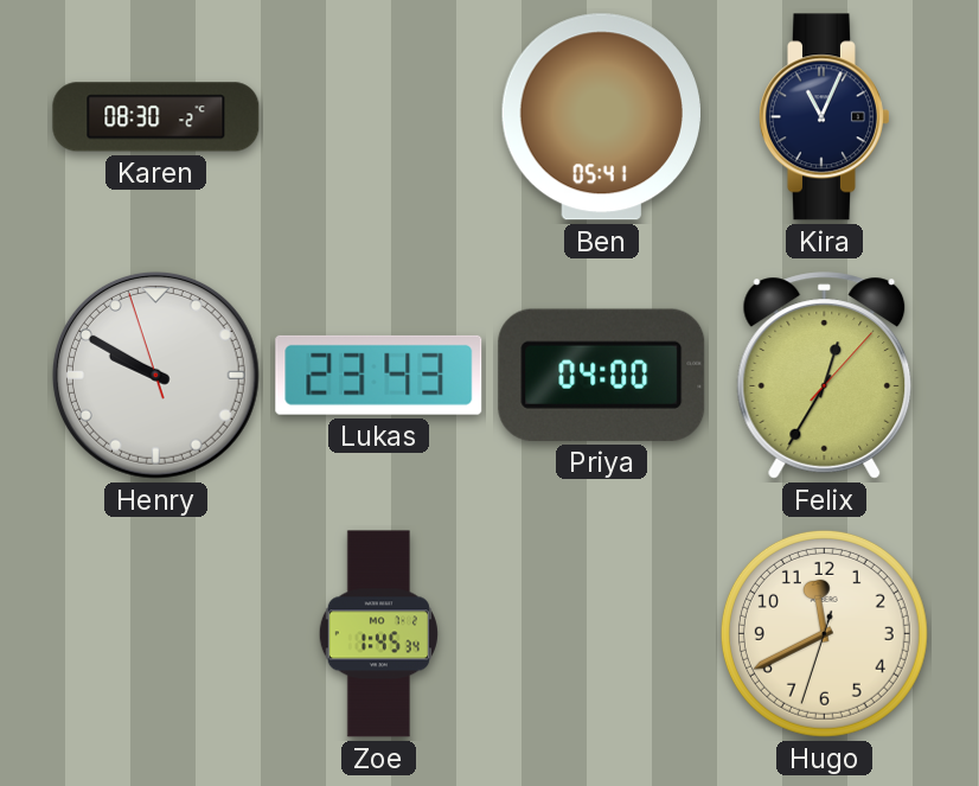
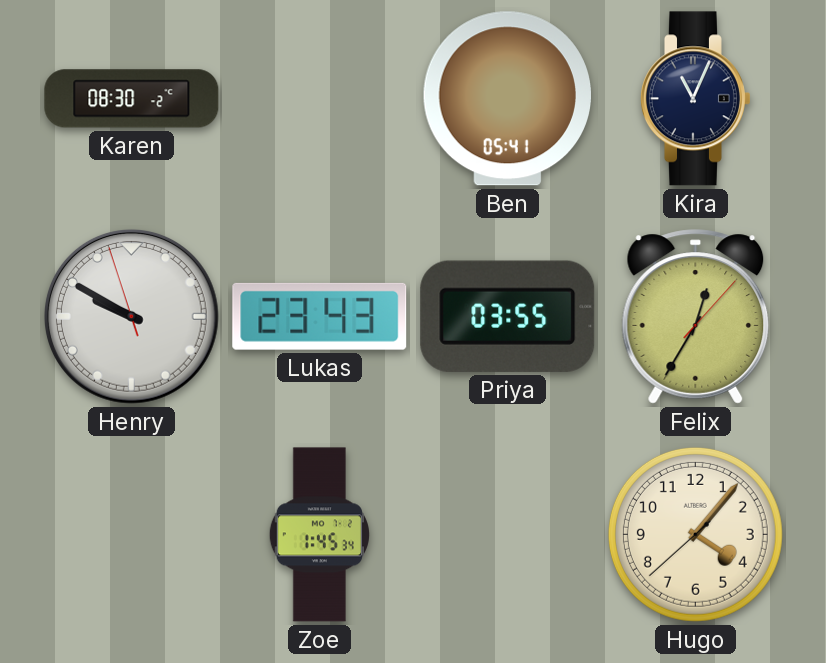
Priya: 04:00 -> 03:55
Hugo: 11:40 -> 4:06
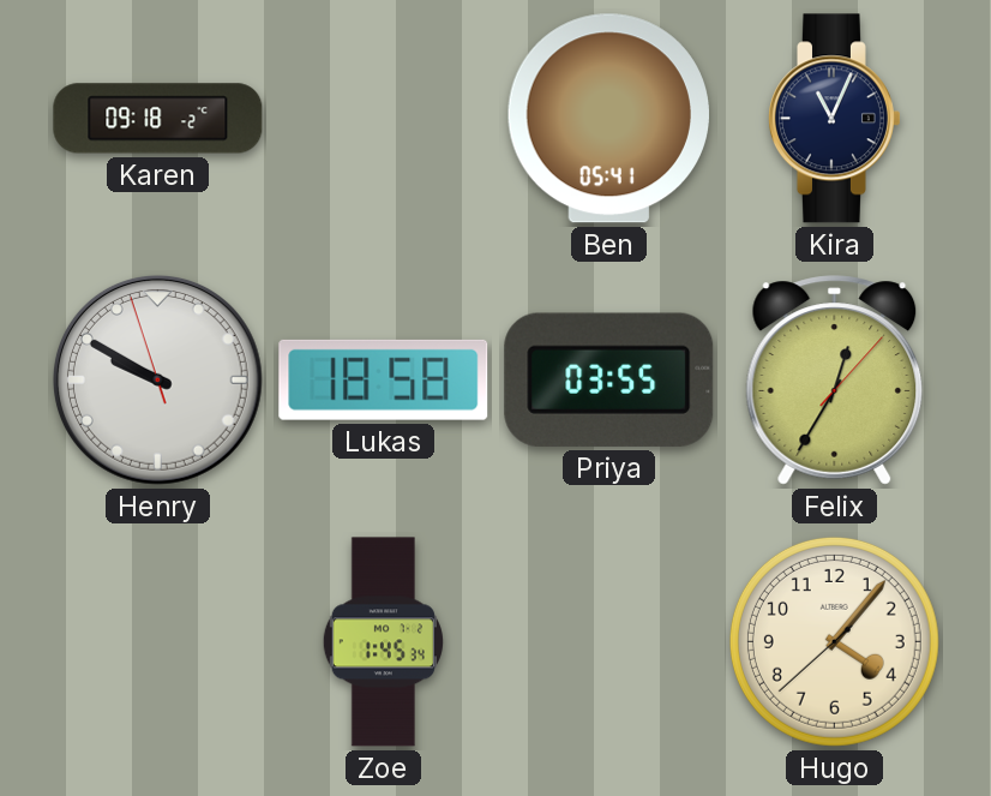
Karen: 08:30 -> 09:18
Lukas: 23:43 -> 18:58
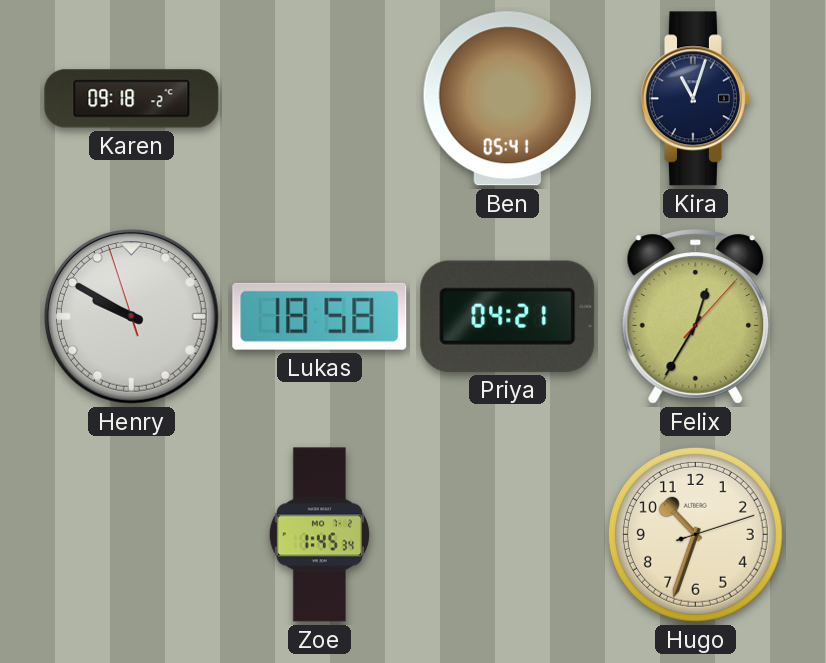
Kira: 11:04 -> 11:03
Priya: 03:55 -> 04:21
Hugo: 4:06 -> 10:33
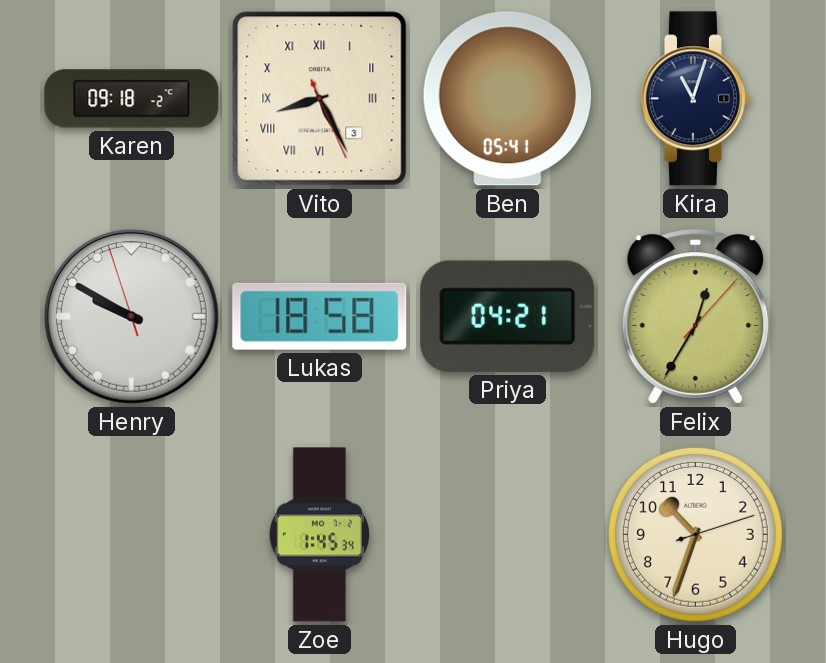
Vito: none -> 8:25
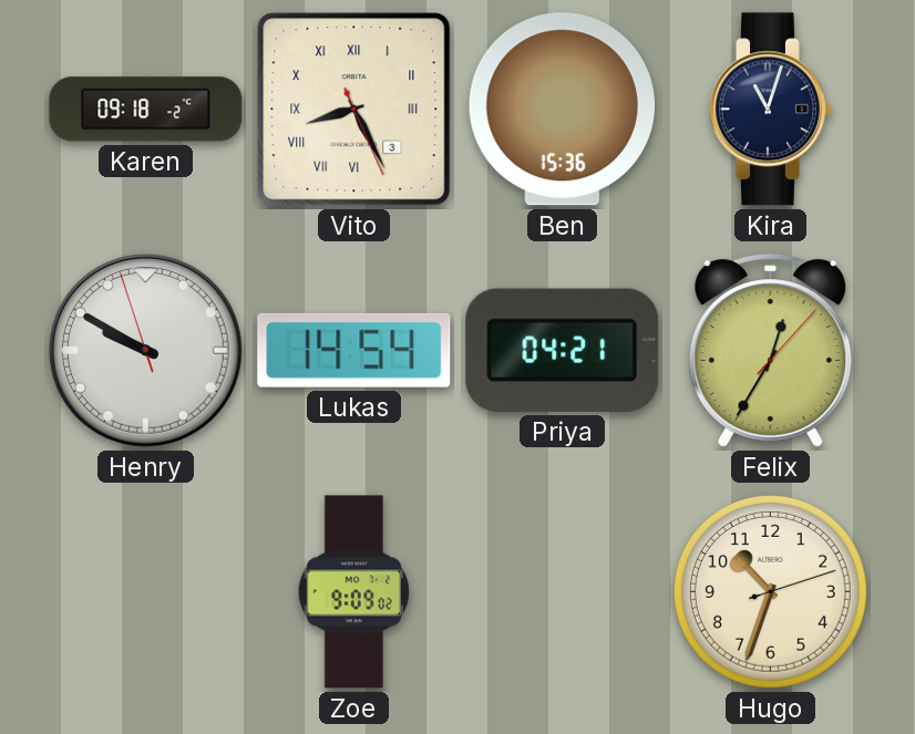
Ben: 05:41 -> 15:36
Lukas: 18:58 -> 14:54
Zoe: 1:45 -> 9:09
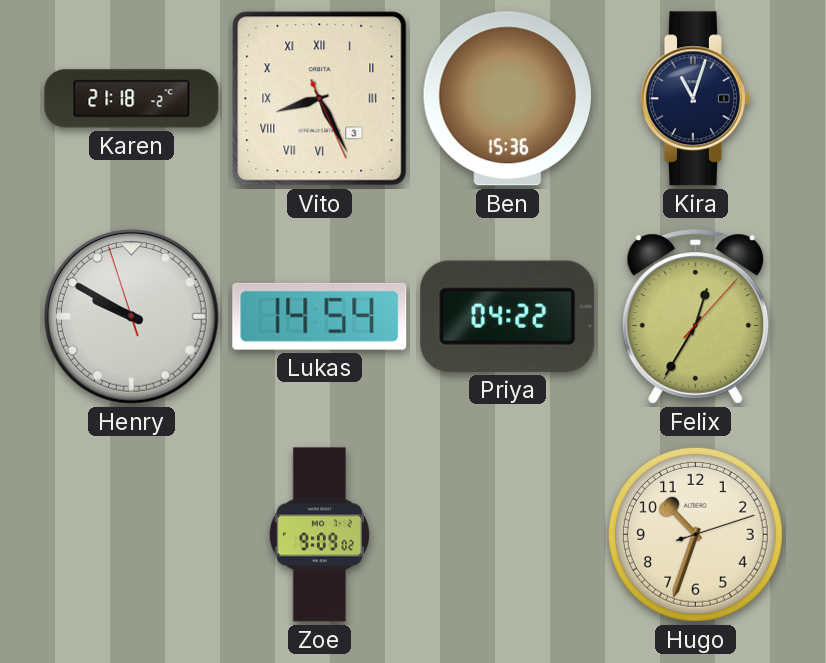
Karen: 09:18 -> 21:18
Priya: 04:21 -> 04:22
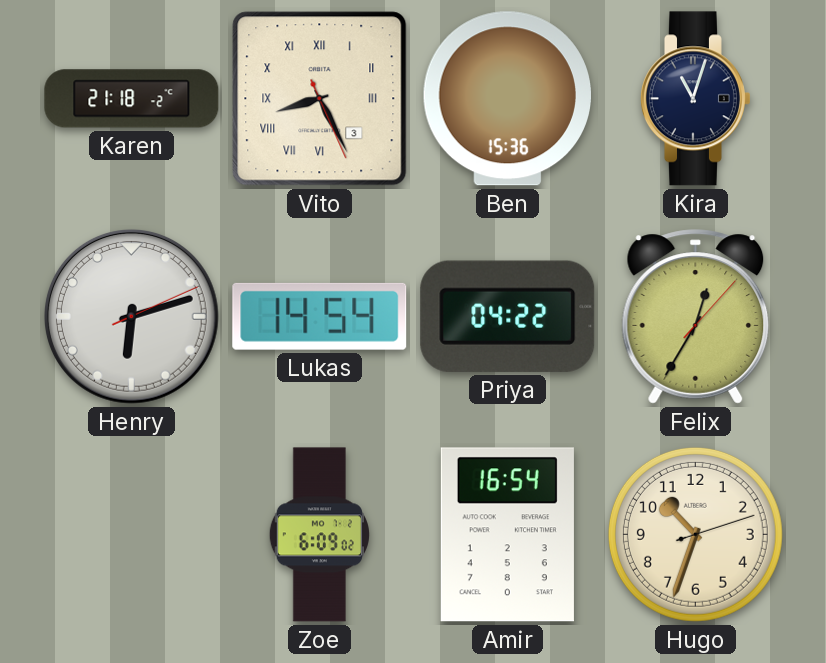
Henry: 9:49 -> 6:12
Zoe: 9:09 -> 6:09
Amir: none -> 16:54
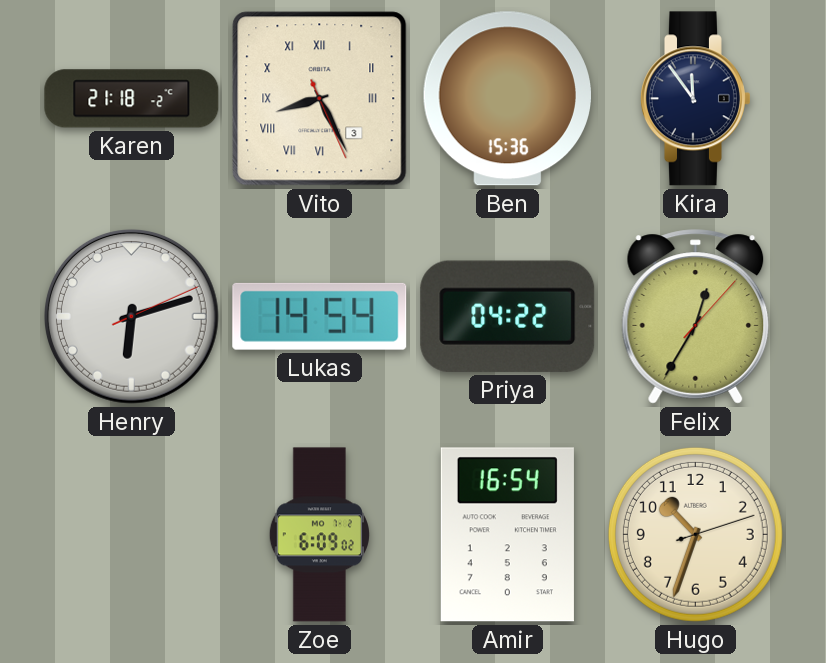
Kira: 11:03 -> 11:54
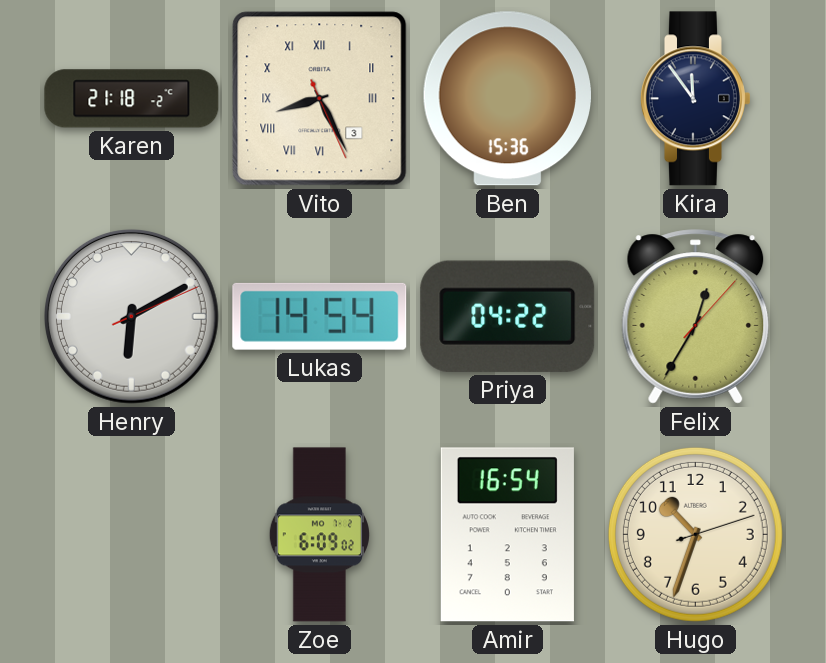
Henry: 6:12 -> 6:10
